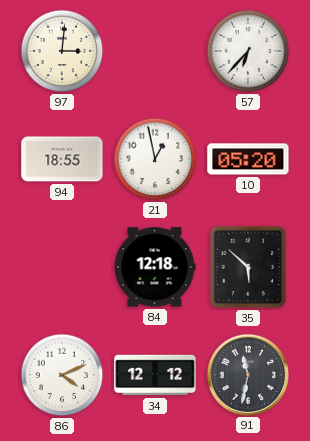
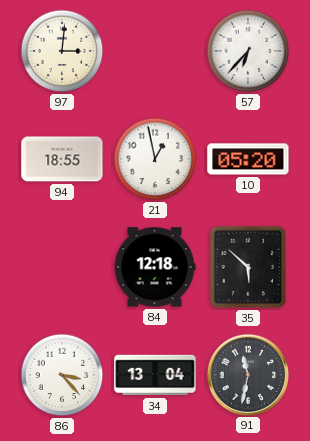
86: 4:11 -> 3:23
34: 12:12 -> 13:04
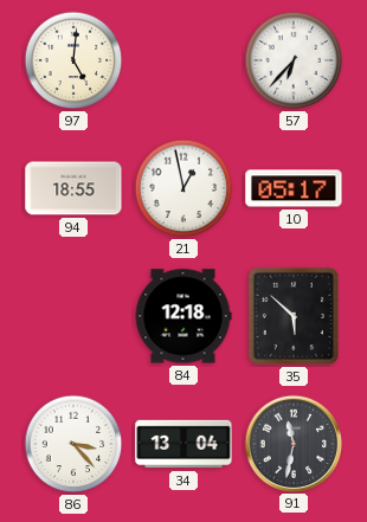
97: 3:01 -> 5:01
10: 05:20 -> 05:17
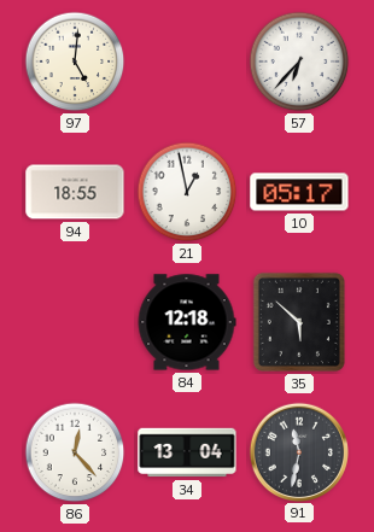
86: 3:23 -> 12:23
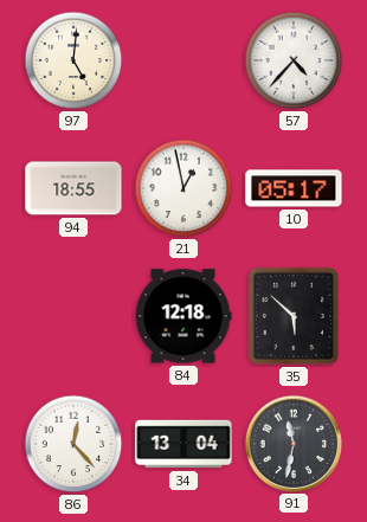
57: 6:37 -> 4:37
